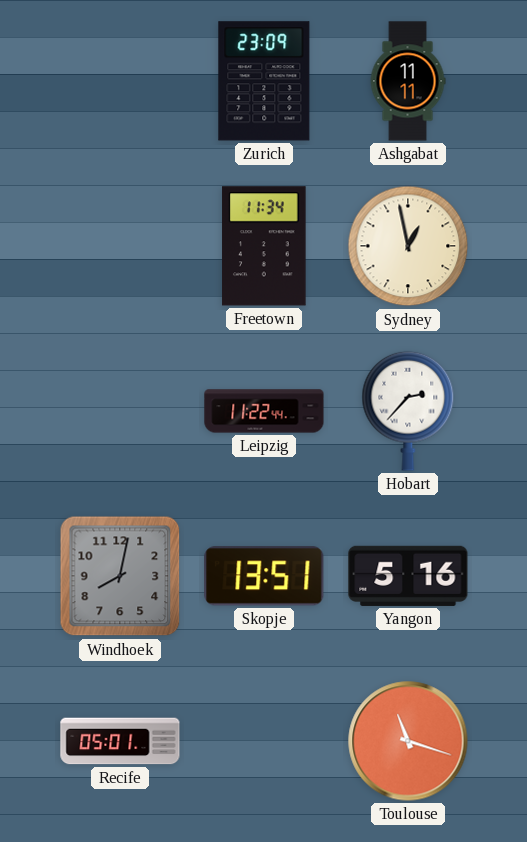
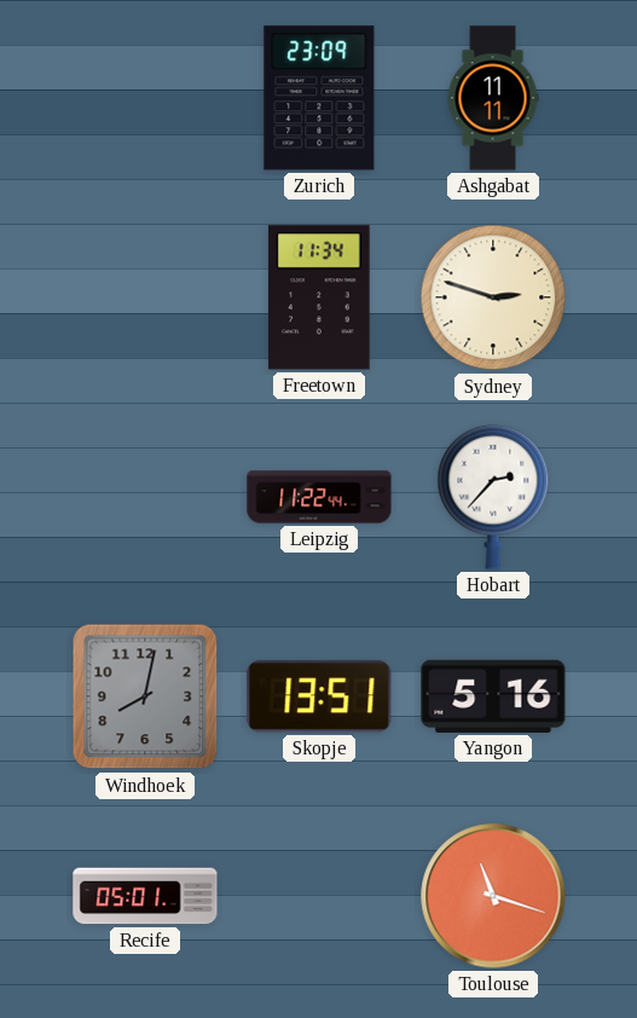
Sydney: 12:58 -> 2:48
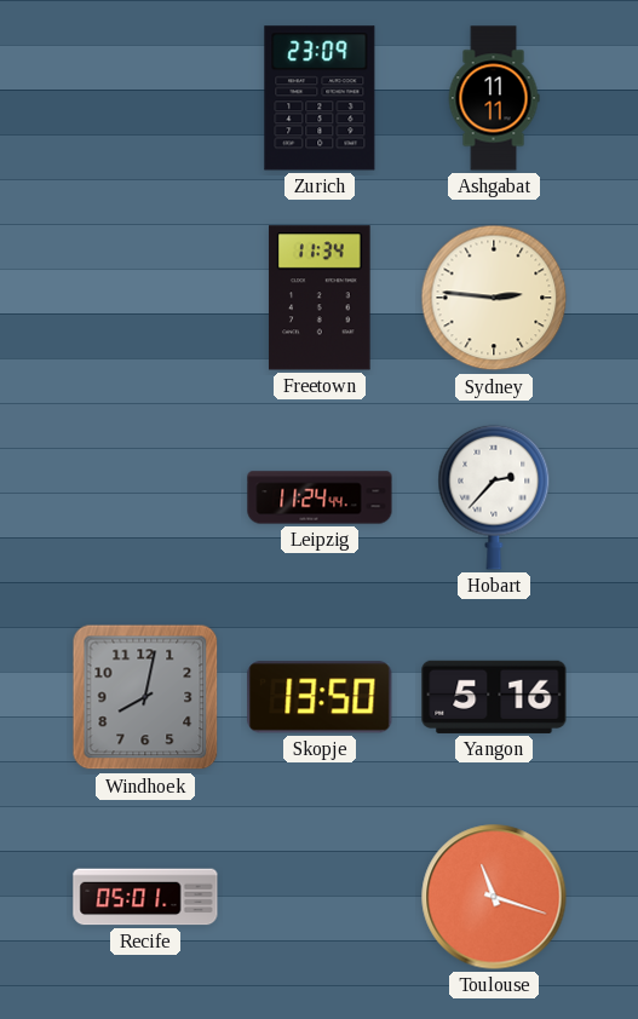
Sydney: 2:48 -> 2:46
Leipzig: 11:22 -> 11:24
Skopje: 13:51 -> 13:50
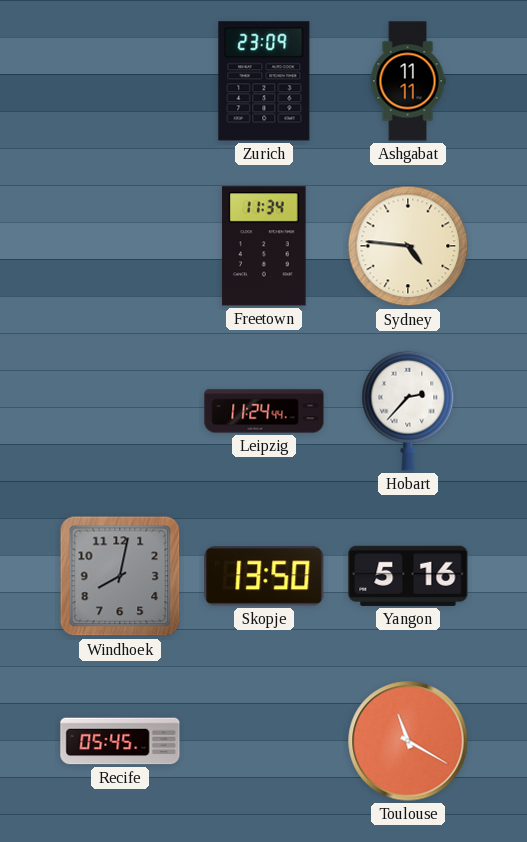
Sydney: 2:46 -> 4:46
Recife: 05:01 -> 05:45
Toulouse: 11:18 -> 11:20
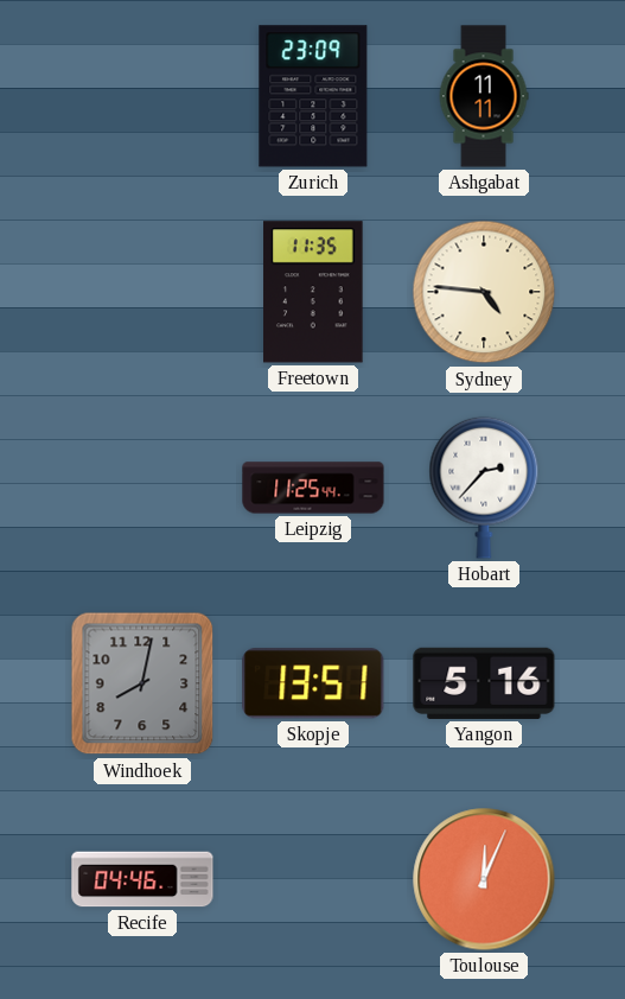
Freetown: 11:34 -> 11:35
Leipzig: 11:24 -> 11:25
Skopje: 13:50 -> 13:51
Recife: 05:45 -> 04:46
Toulouse: 11:20 -> 12:04
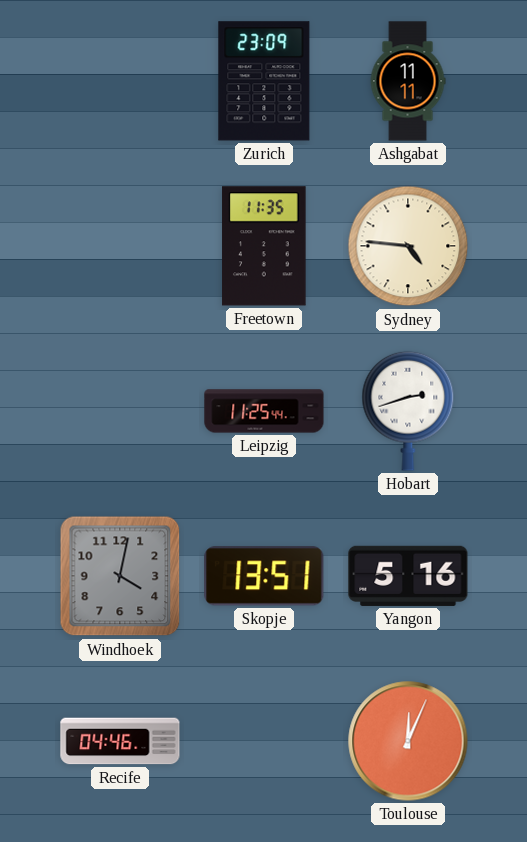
Hobart: 2:37 -> 2:42
Windhoek: 8:02 -> 4:02
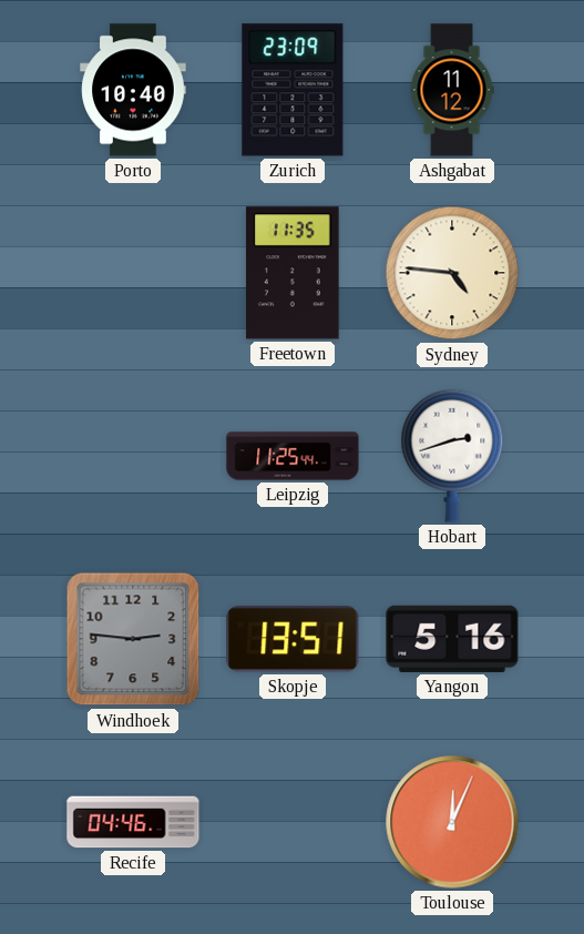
Porto: none -> 10:40
Ashgabat: 11:11 -> 11:12
Windhoek: 4:02 -> 2:46
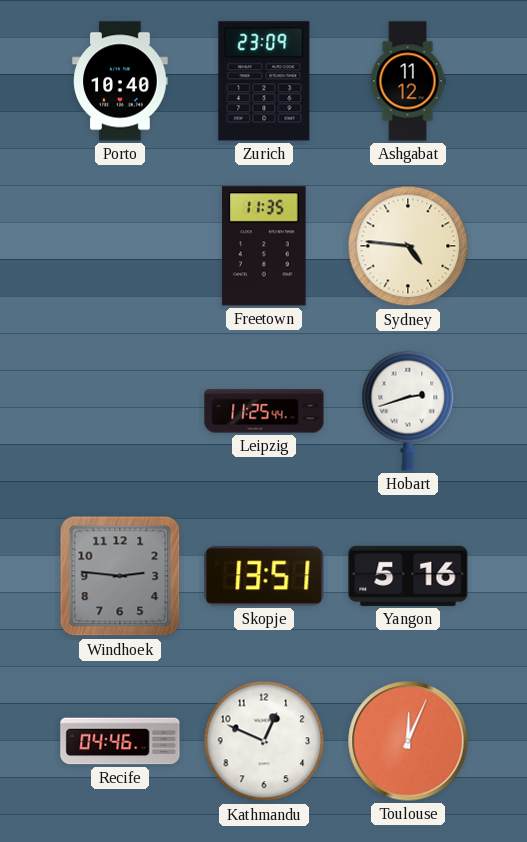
Kathmandu: none -> 12:49
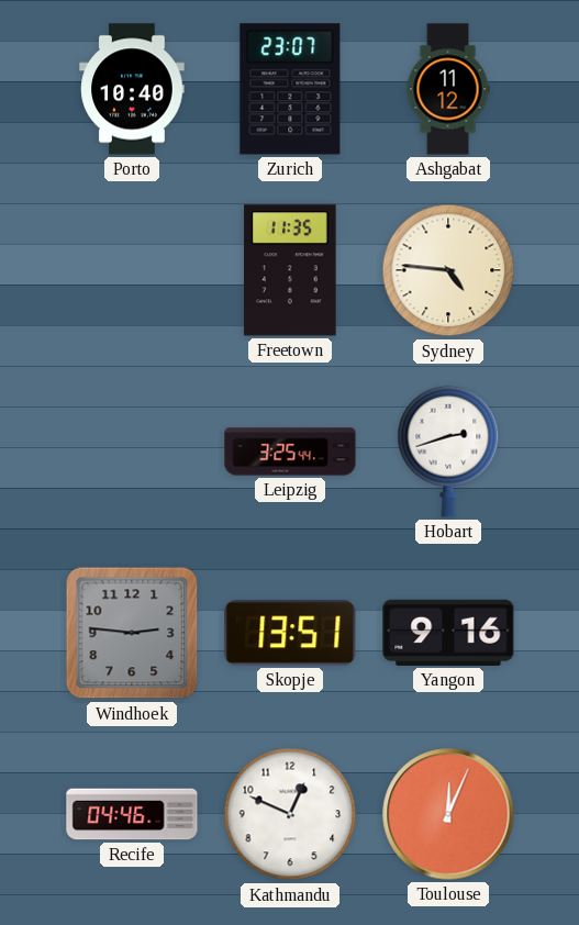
Zurich: 23:09 -> 23:07
Leipzig: 11:25 -> 3:25
Yangon: 5:16 -> 9:16
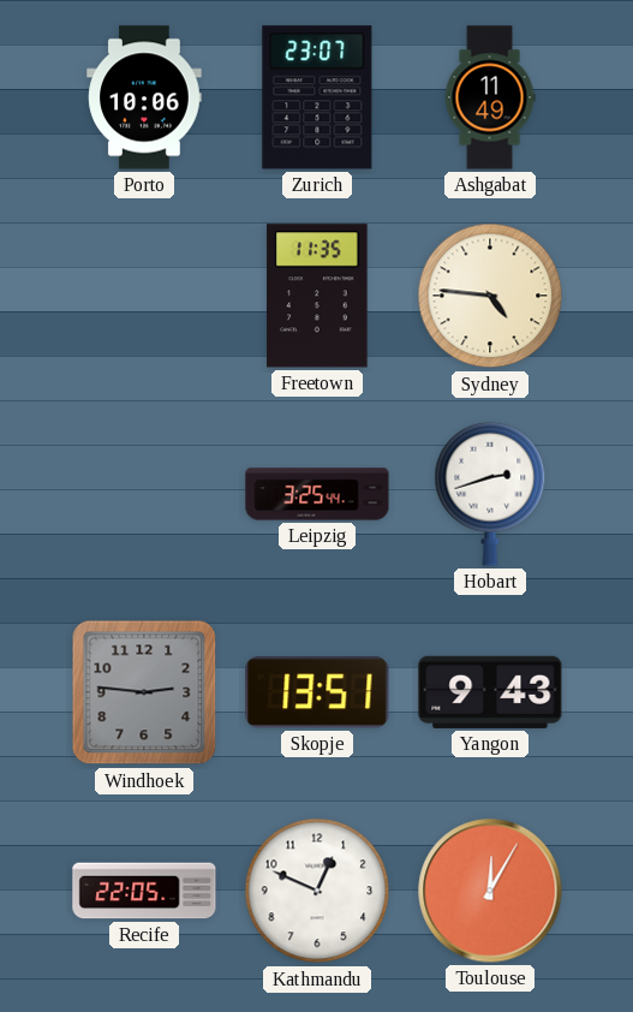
Porto: 10:40 -> 10:06
Ashgabat: 11:12 -> 11:49
Yangon: 9:16 -> 9:43
Recife: 04:46 -> 22:05
Toulouse: 12:04 -> 12:05
